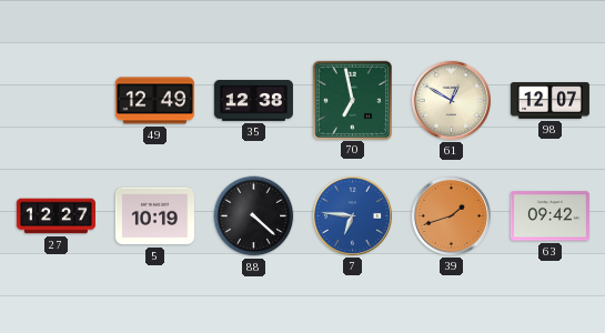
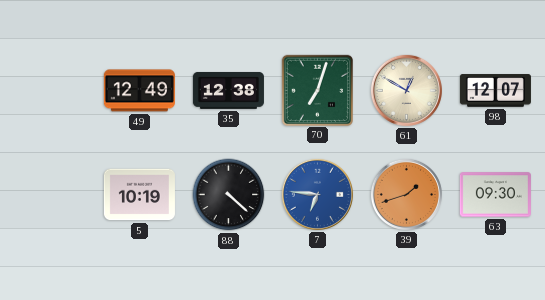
70: 6:58 -> 7:03
27: 12:27 -> none
63: 09:42 -> 09:30
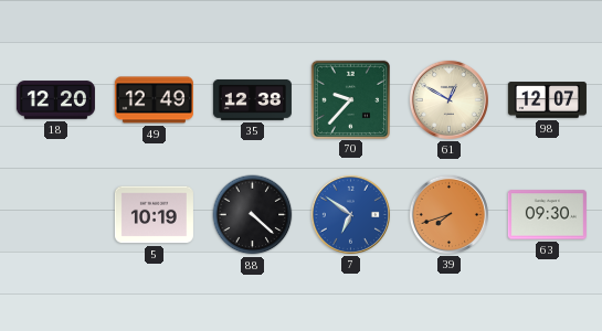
18: none -> 12:20
70: 7:03 -> 9:37
7: 6:46 -> 6:51
39: 1:42 -> 7:42
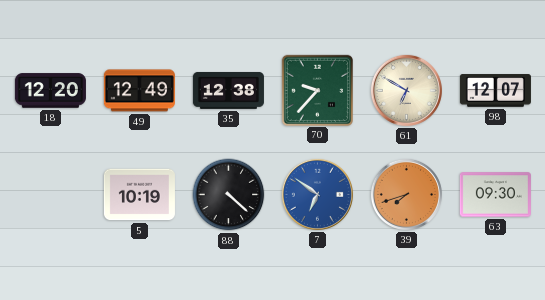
61: 12:50 -> 6:50
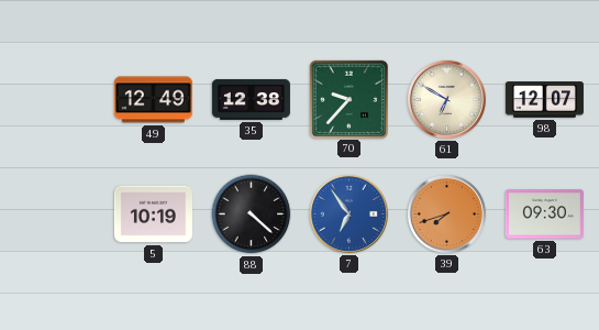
18: 12:20 -> none
7: 6:51 -> 6:54
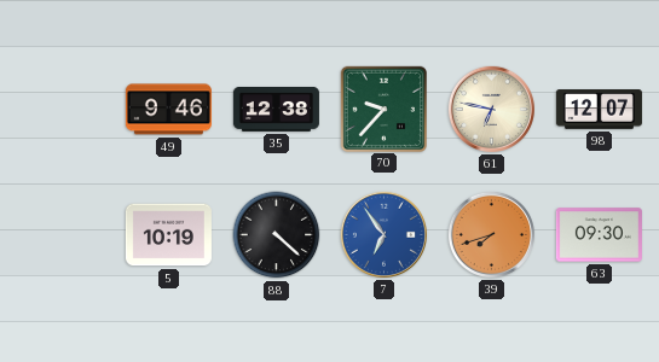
49: 12:49 -> 9:46
61: 6:50 -> 6:47
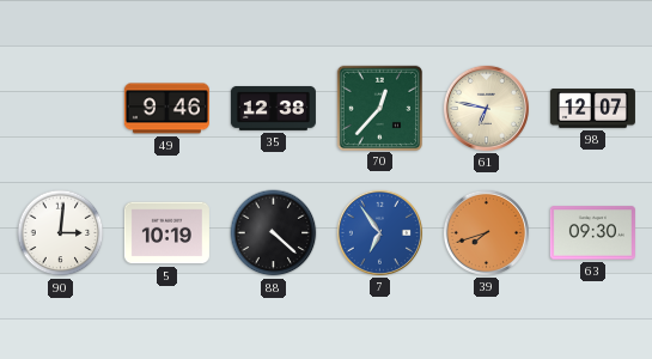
70: 9:37 -> 12:37
90: none -> 3:01
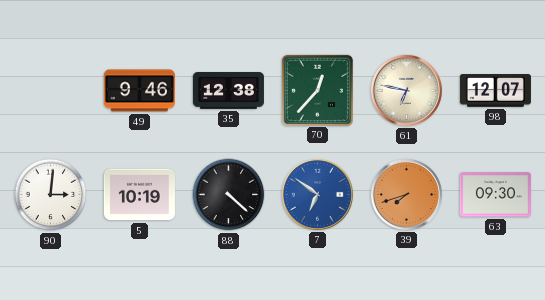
7: 6:54 -> 6:51
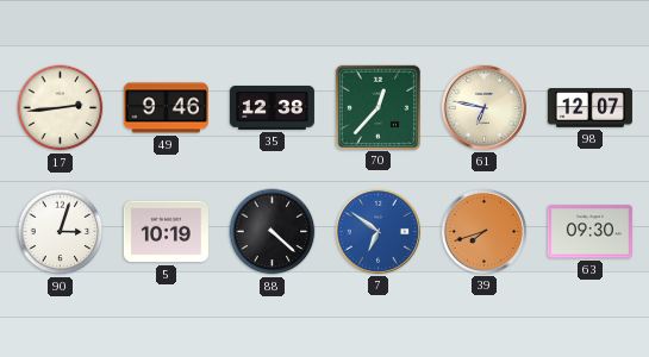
17: none -> 2:44
90: 3:01 -> 3:03
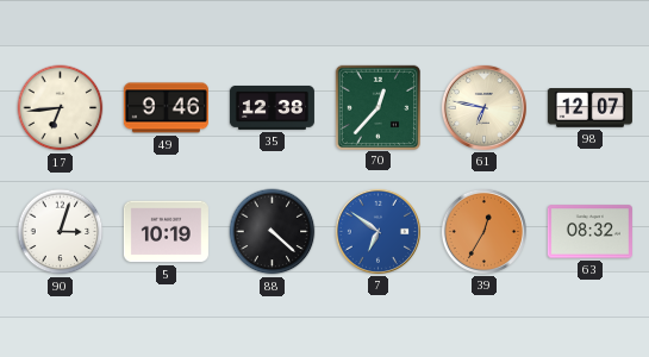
17: 2:44 -> 6:44
39: 7:42 -> 12:35
63: 09:30 -> 08:32
